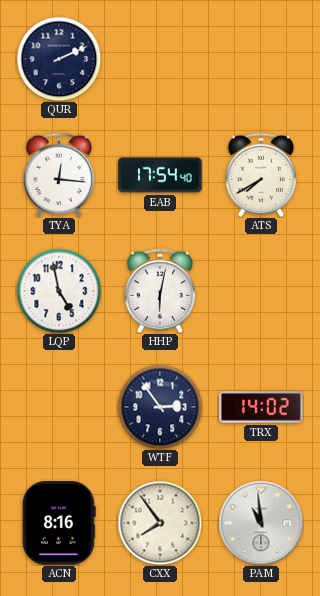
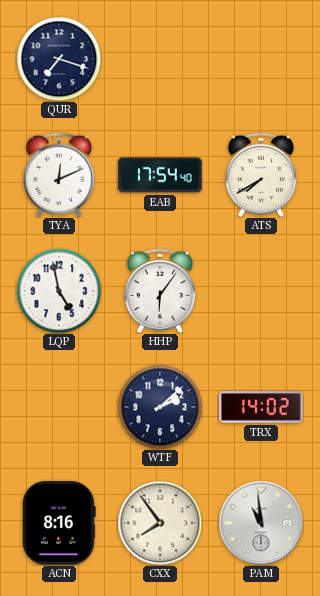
QUR: 2:11 -> 7:18
TYA: 12:16 -> 12:11
HHP: 6:02 -> 6:06
WTF: 2:54 -> 2:08
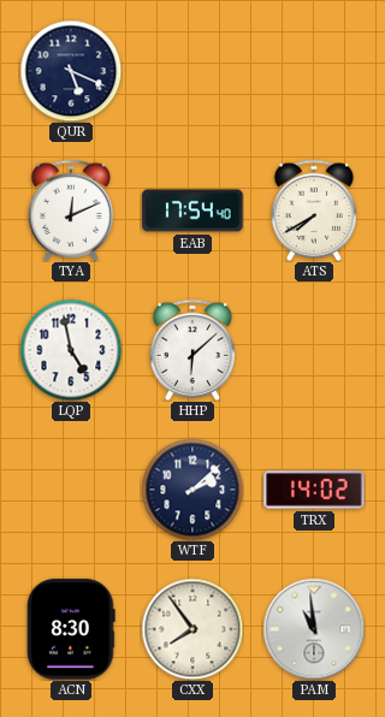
QUR: 7:18 -> 5:19
HHP: 6:06 -> 6:08
ACN: 8:16 -> 8:30
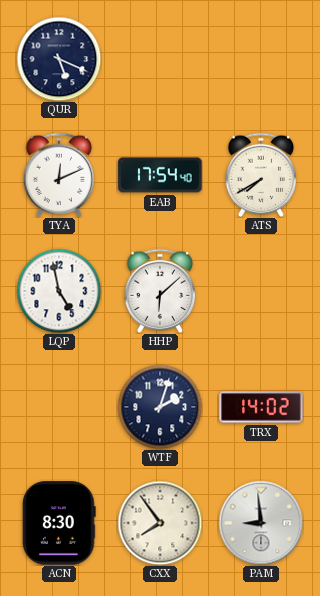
WTF: 2:08 -> 2:03
PAM: 10:59 -> 8:59
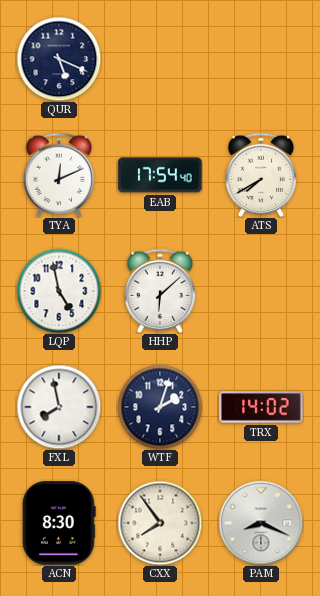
FXL: none -> 7:58
PAM: 8:59 -> 8:19
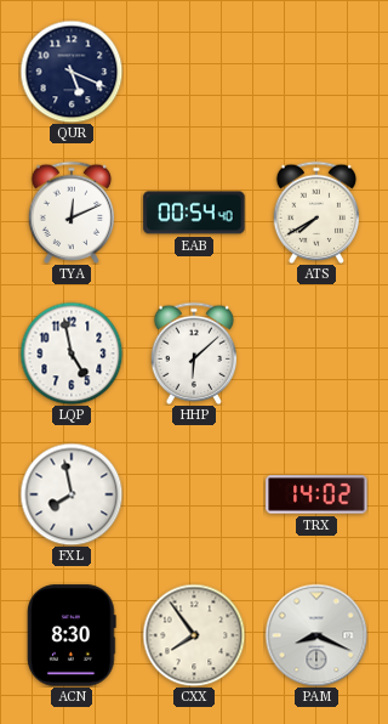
EAB: 17:54 -> 00:54
WTF: 2:03 -> none
